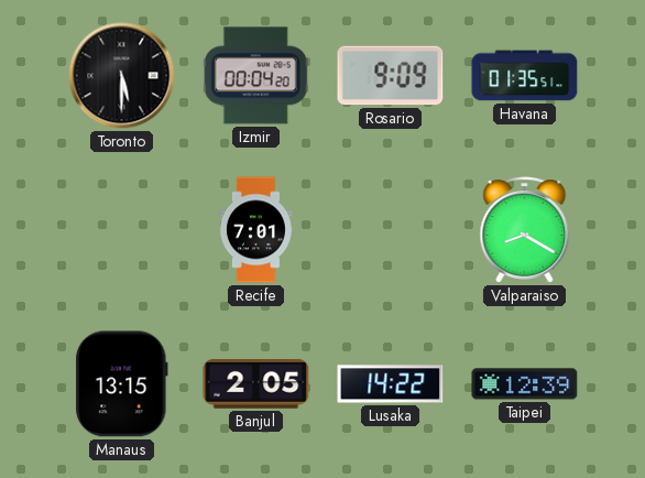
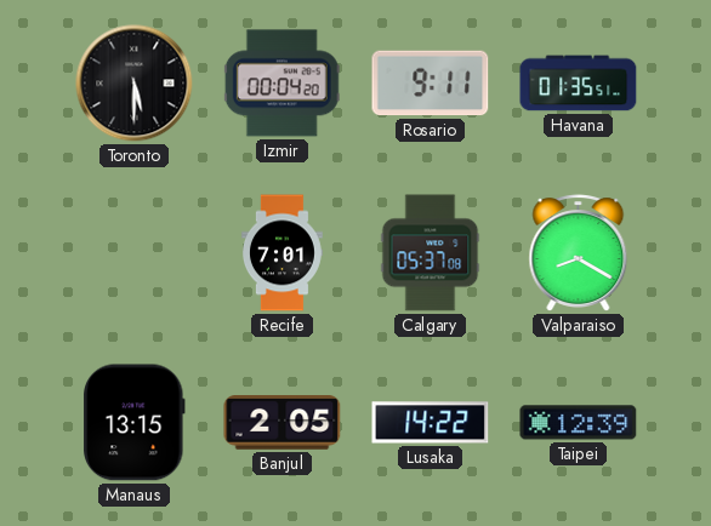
Rosario: 9:09 -> 9:11
Calgary: none -> 05:37
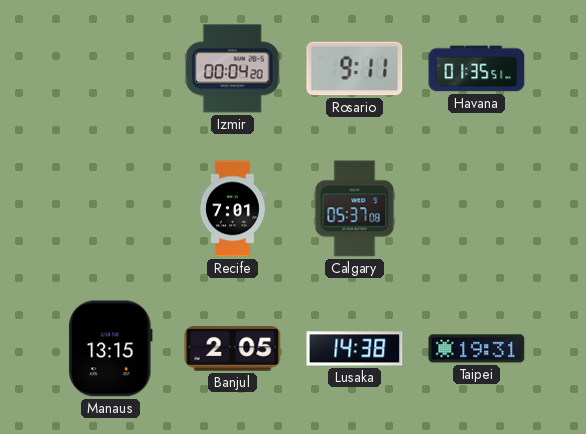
Toronto: 5:30 -> none
Valparaiso: 8:20 -> none
Lusaka: 14:22 -> 14:38
Taipei: 12:39 -> 19:31
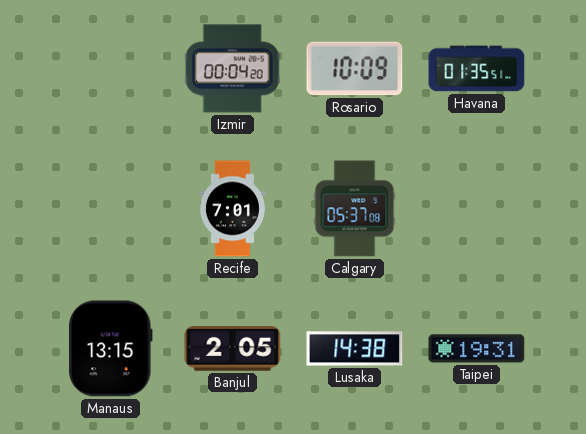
Rosario: 9:11 -> 10:09
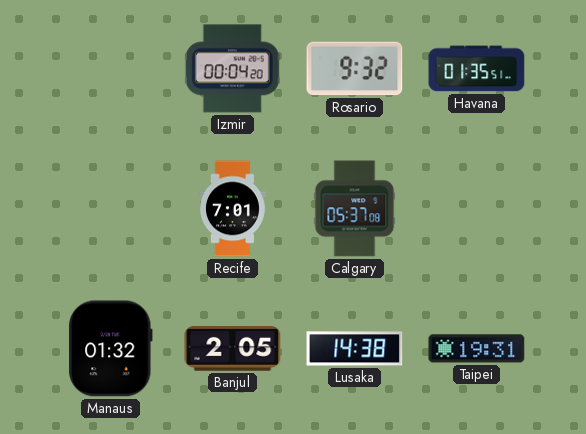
Rosario: 10:09 -> 9:32
Manaus: 13:15 -> 01:32
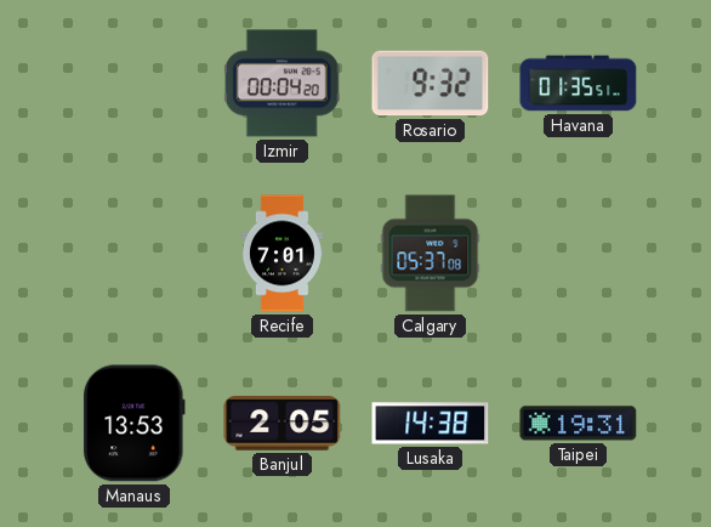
Manaus: 01:32 -> 13:53
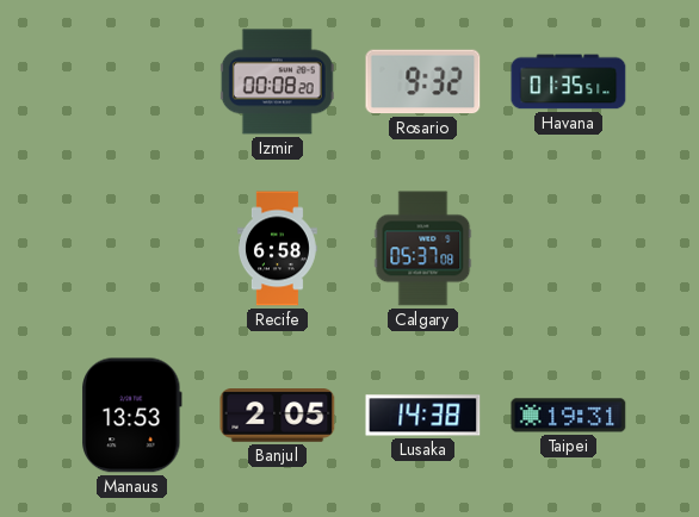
Izmir: 00:04 -> 00:08
Recife: 7:01 -> 6:58
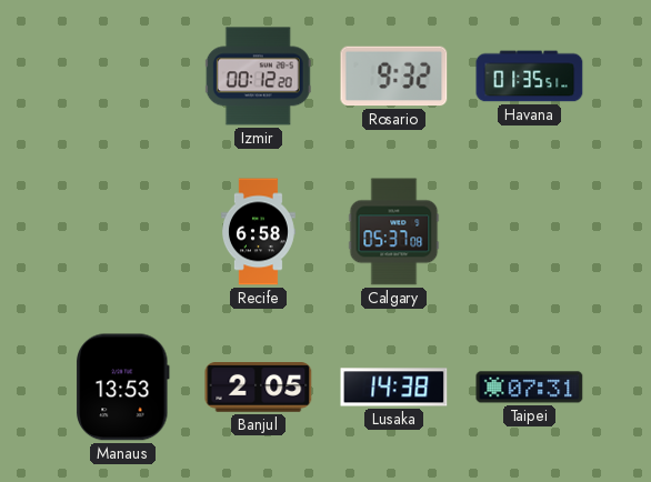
Izmir: 00:08 -> 00:12
Taipei: 19:31 -> 07:31
